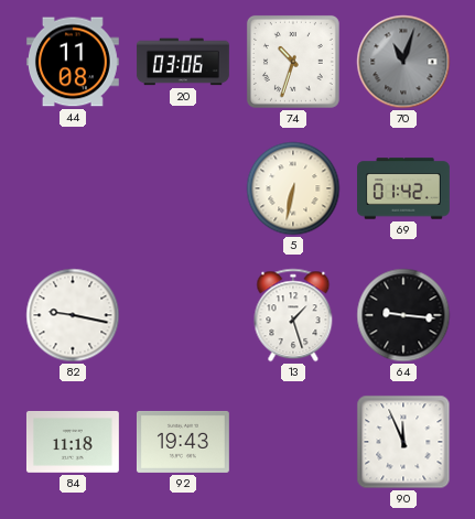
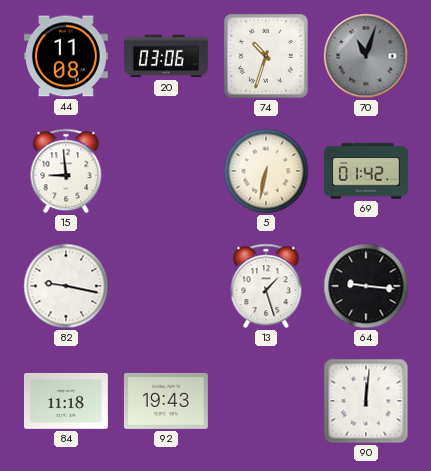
15: none -> 8:59
90: 11:56 -> 12:01
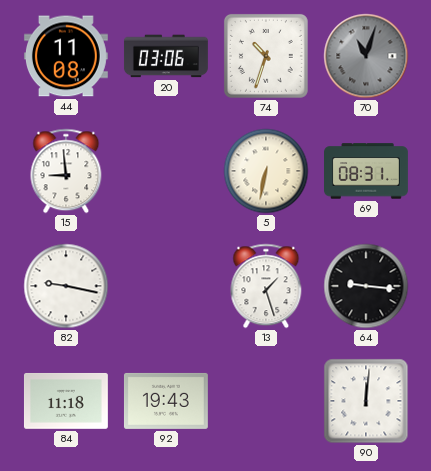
69: 01:42 -> 08:31
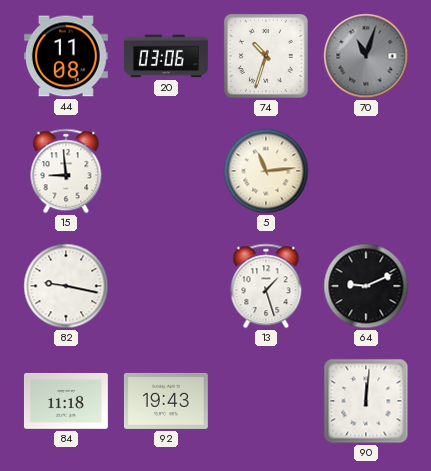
5: 6:32 -> 11:14
69: 08:31 -> none
64: 9:16 -> 9:11
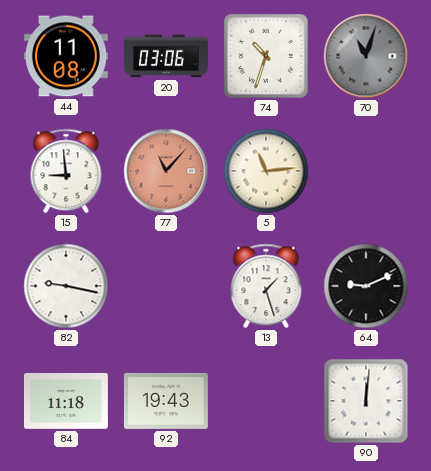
77: none -> 11:07
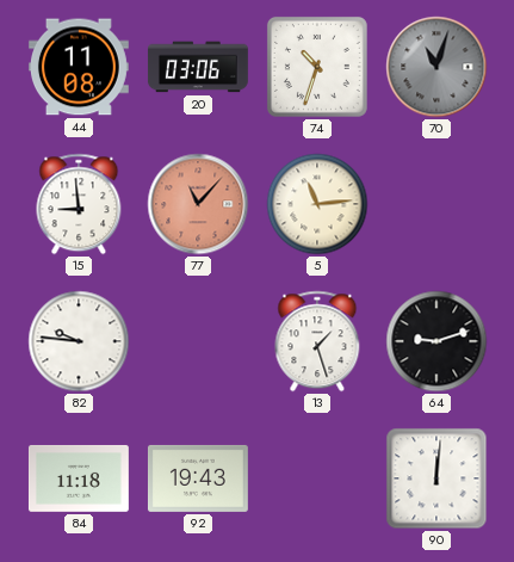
82: 9:17 -> 9:46
64: 9:11 -> 9:12
